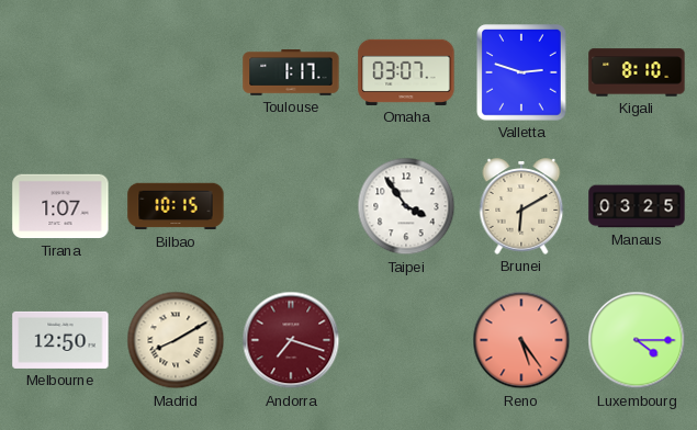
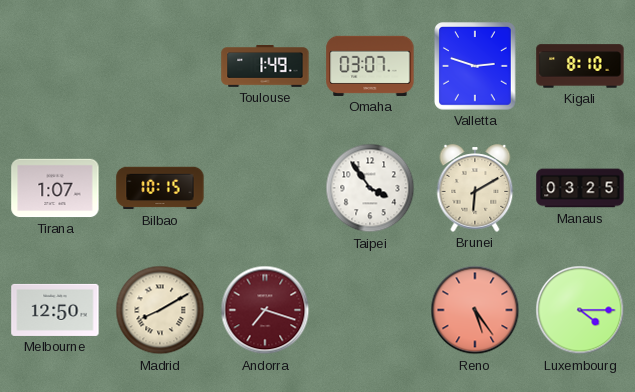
Toulouse: 1:17 -> 1:49
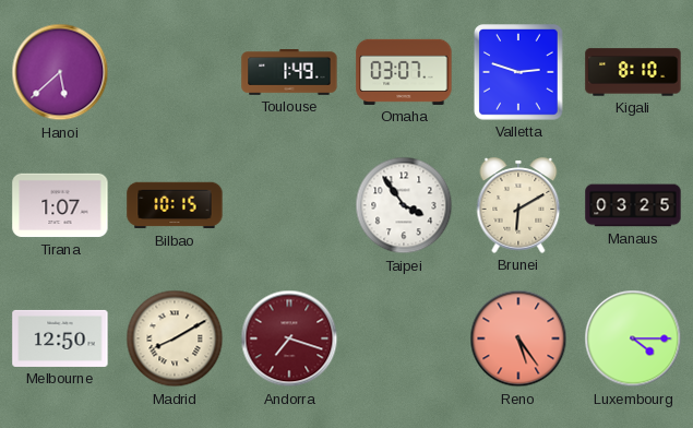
Hanoi: none -> 5:38
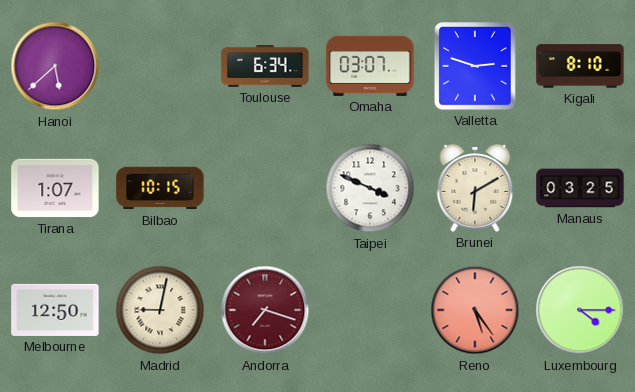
Toulouse: 1:49 -> 6:34
Taipei: 3:54 -> 3:49
Madrid: 8:10 -> 9:02
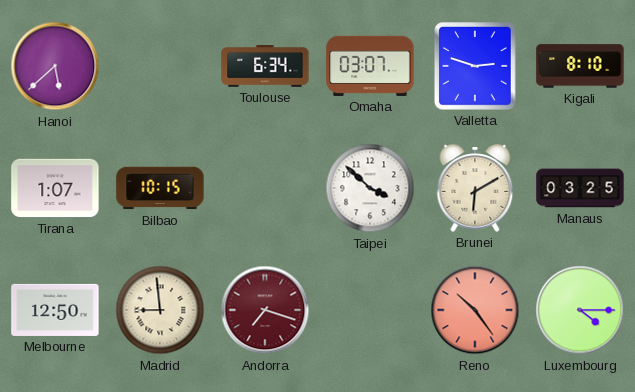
Taipei: 3:49 -> 3:52
Madrid: 9:02 -> 8:59
Reno: 5:24 -> 10:24
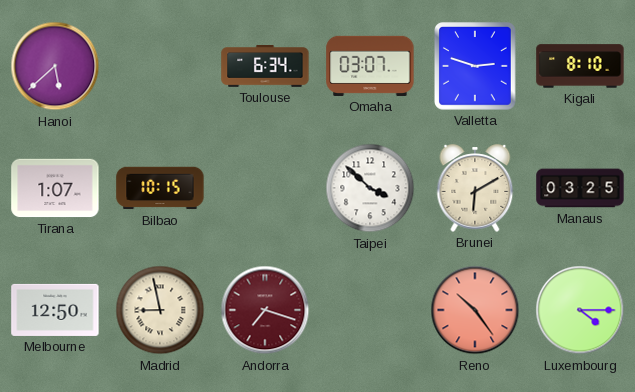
Madrid: 8:59 -> 8:58
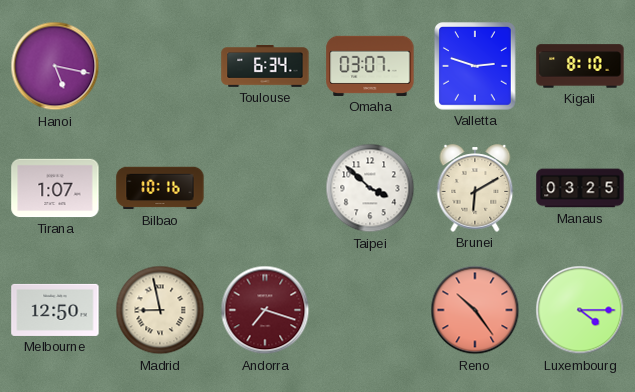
Hanoi: 5:38 -> 5:17
Bilbao: 10:15 -> 10:16
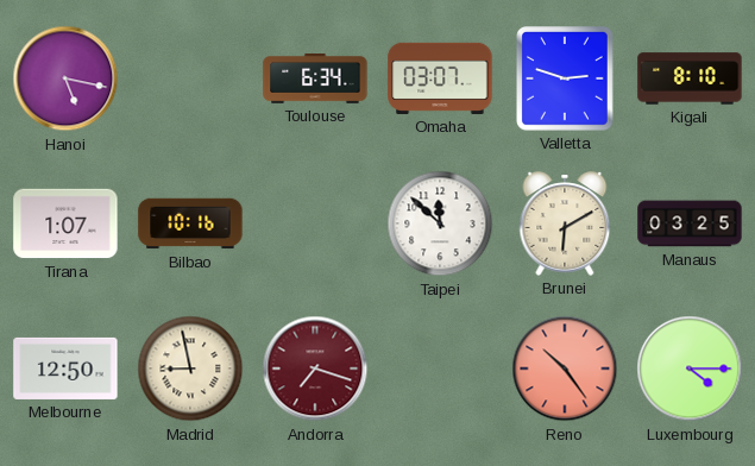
Taipei: 3:52 -> 11:52
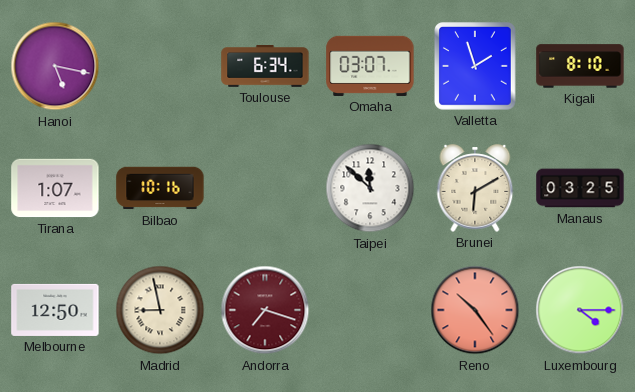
Valletta: 2:48 -> 1:57
